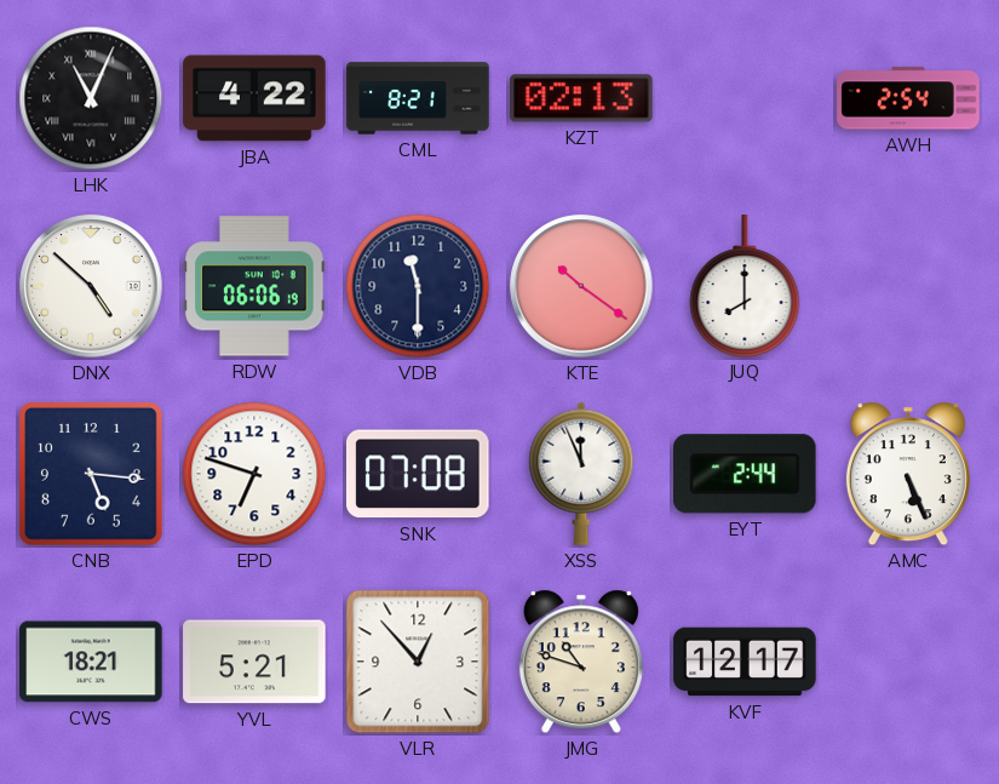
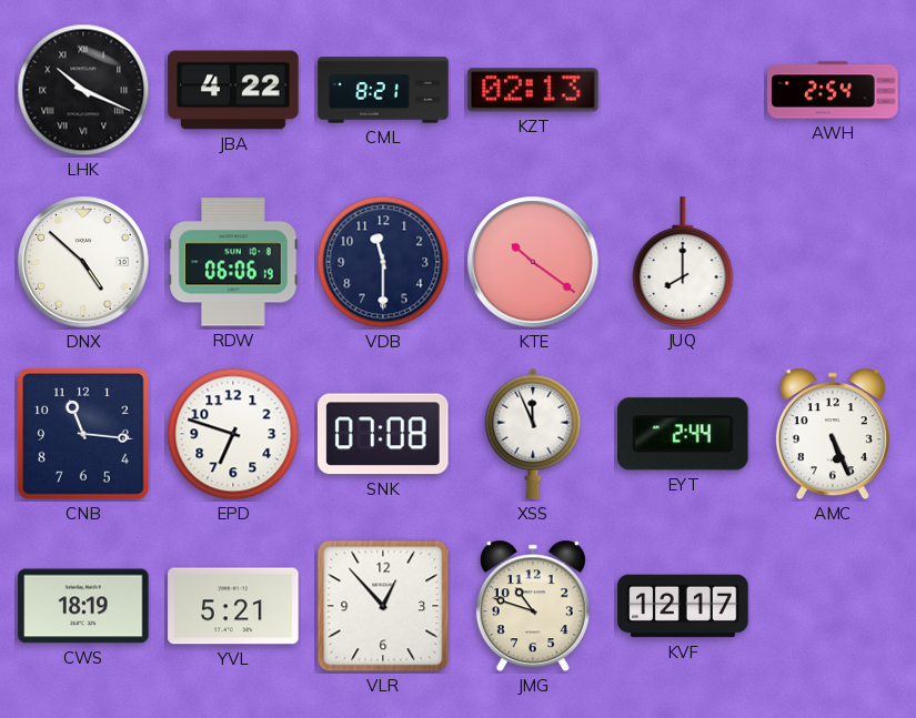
LHK: 11:04 -> 10:19
CNB: 5:16 -> 11:16
CWS: 18:21 -> 18:19
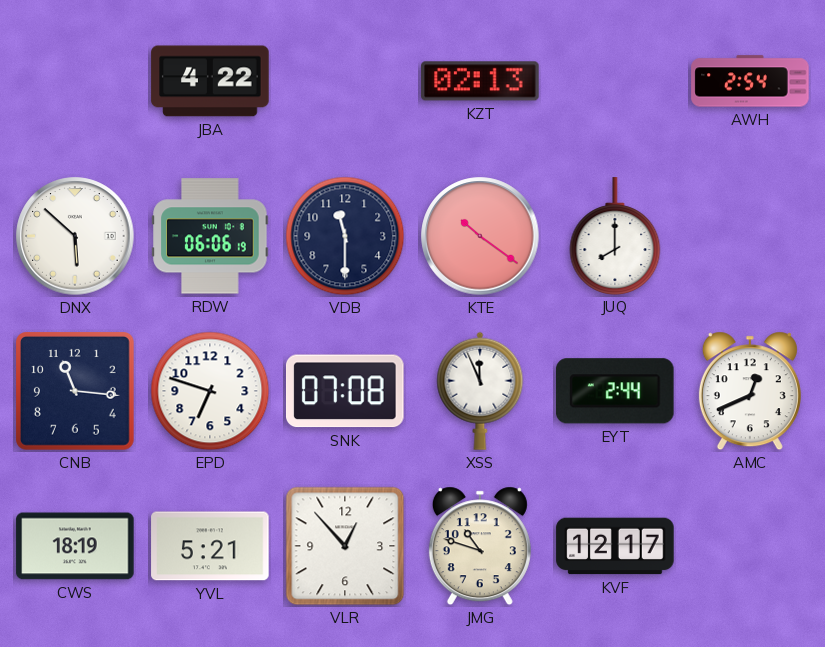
LHK: 10:19 -> none
CML: 8:21 -> none
DNX: 4:52 -> 5:52
AMC: 5:26 -> 12:41
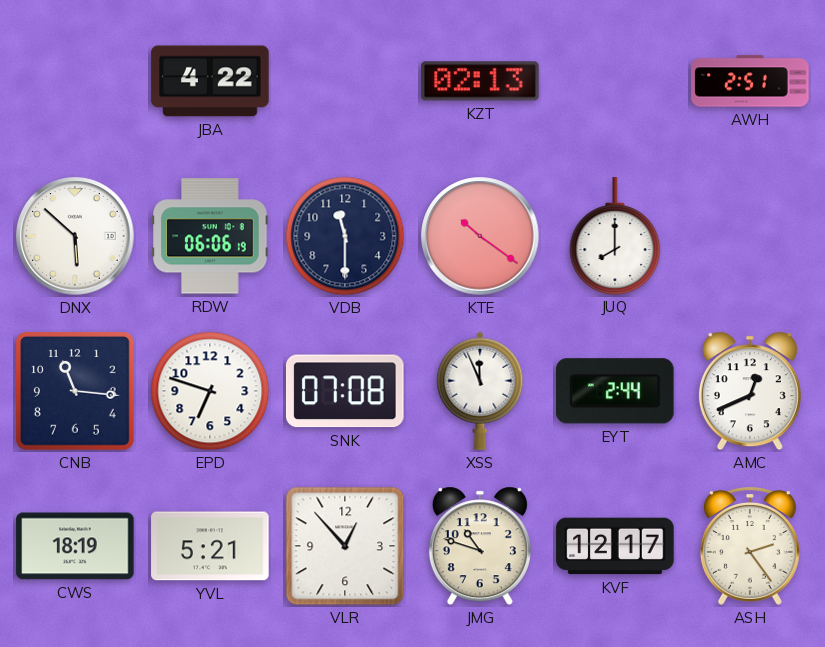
AWH: 2:54 -> 2:51
ASH: none -> 2:24
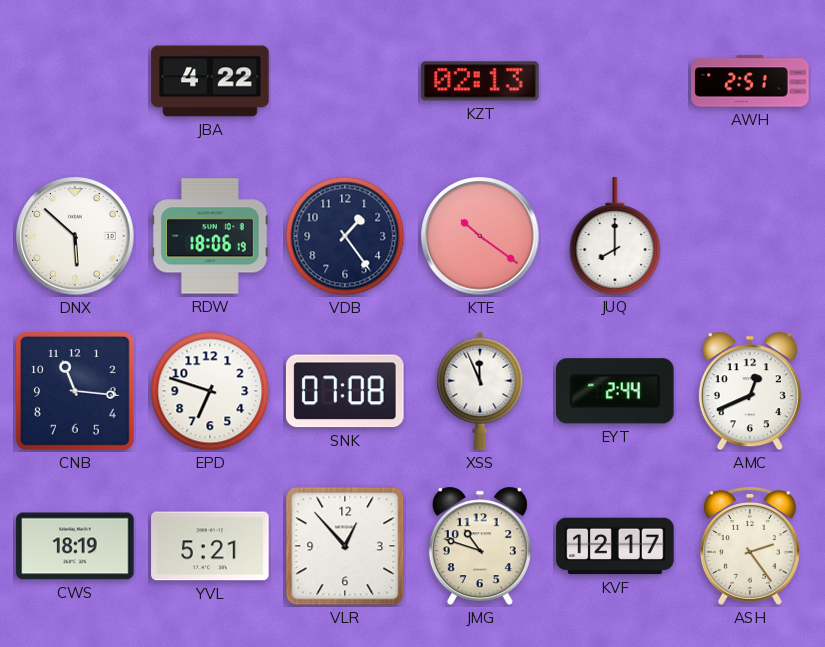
RDW: 06:06 -> 18:06
VDB: 11:30 -> 1:24
